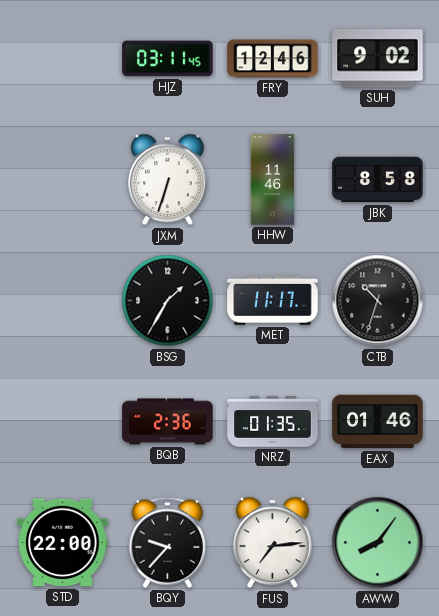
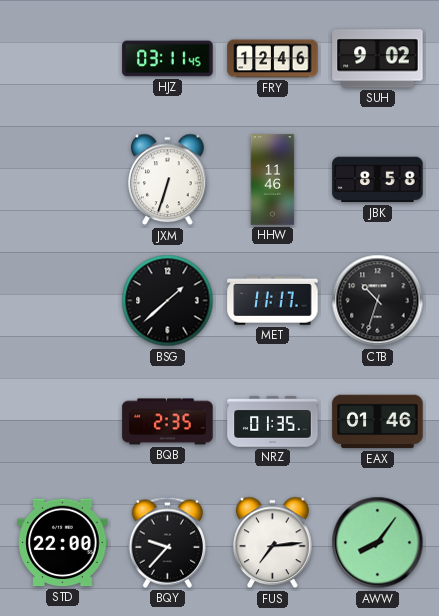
BSG: 1:35 -> 1:38
BQB: 2:36 -> 2:35
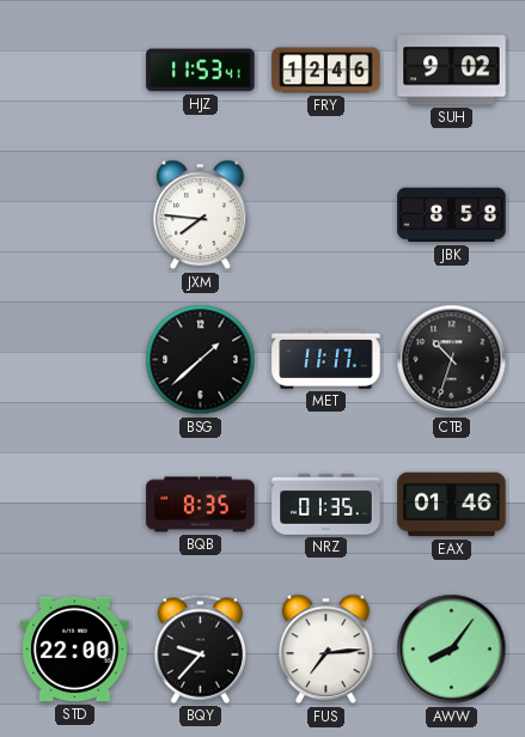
HJZ: 03:11 -> 11:53
JXM: 6:33 -> 7:46
HHW: 11:46 -> none
BQB: 2:35 -> 8:35
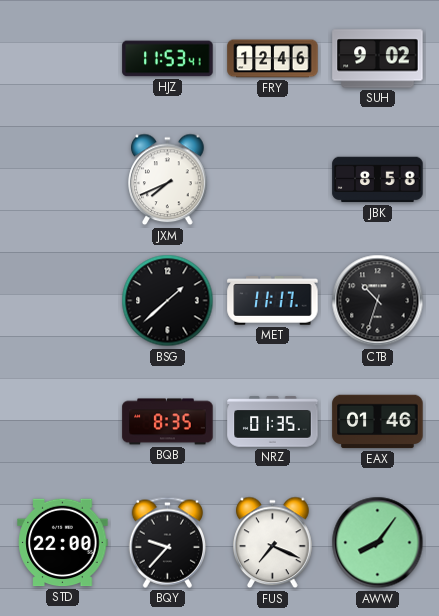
JXM: 7:46 -> 7:41
FUS: 7:14 -> 7:19
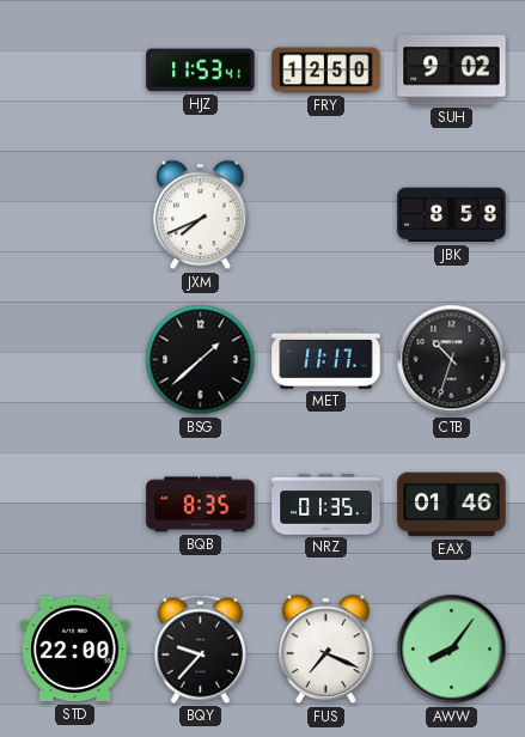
FRY: 12:46 -> 12:50
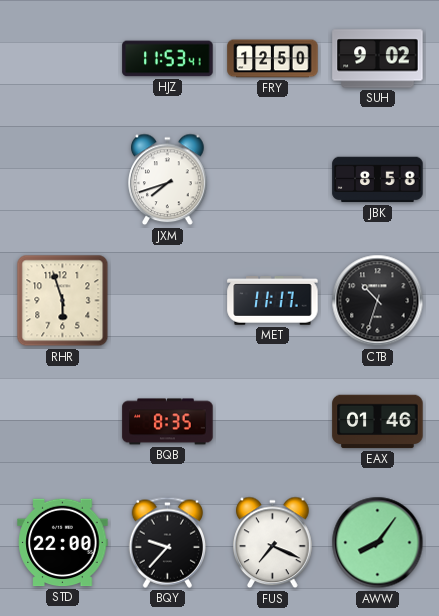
JXM: 7:41 -> 7:42
RHR: none -> 5:57
BSG: 1:38 -> none
NRZ: 01:35 -> none
